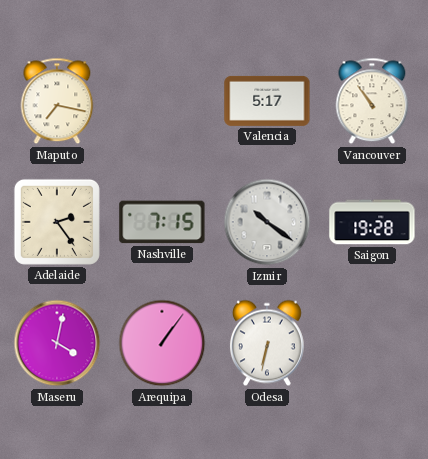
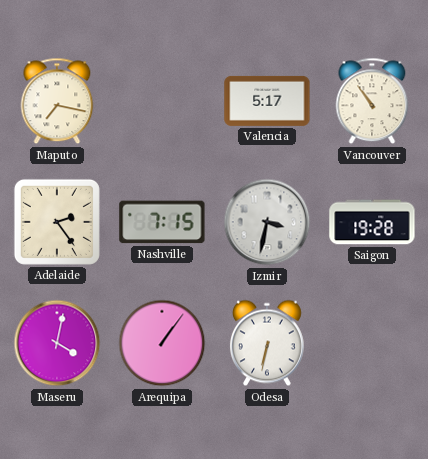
Izmir: 10:21 -> 3:32
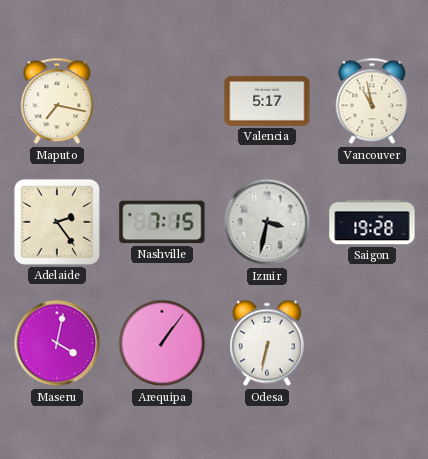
Vancouver: 10:54 -> 10:58
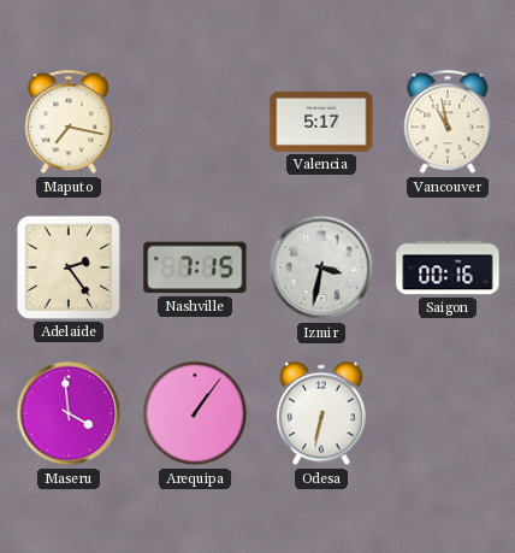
Saigon: 19:28 -> 00:16
Maseru: 4:02 -> 3:59
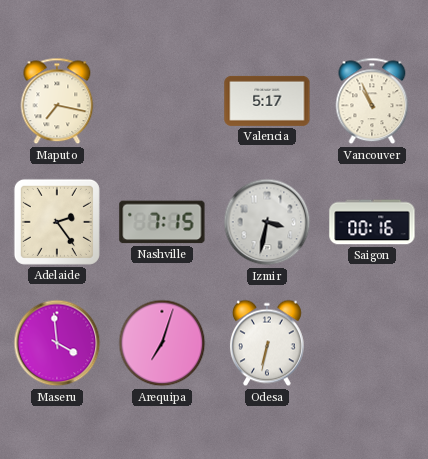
Vancouver: 10:58 -> 10:56
Arequipa: 1:06 -> 7:03
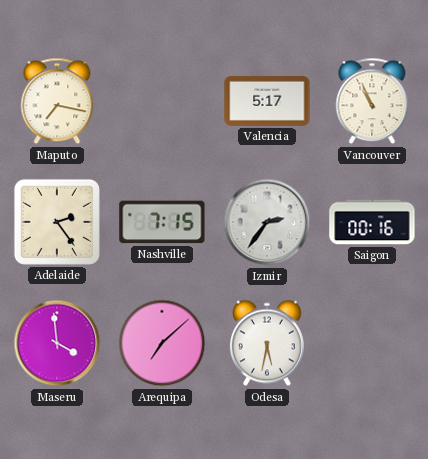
Izmir: 3:32 -> 2:36
Arequipa: 7:03 -> 7:08
Odesa: 6:32 -> 5:32
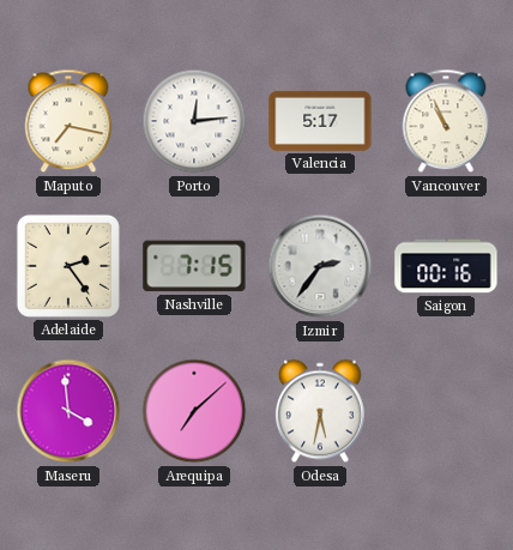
Porto: none -> 12:14
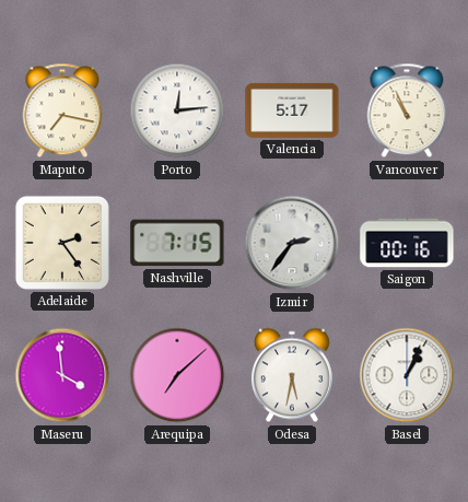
Basel: none -> 1:04
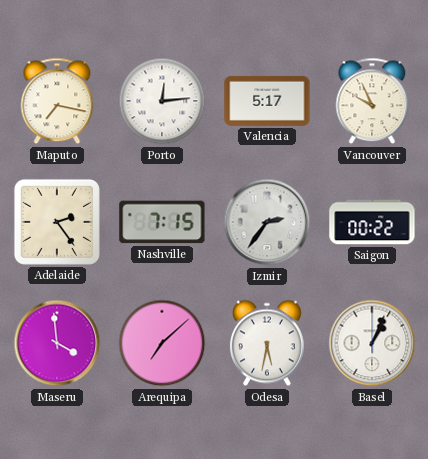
Vancouver: 10:56 -> 9:56
Saigon: 00:16 -> 00:22
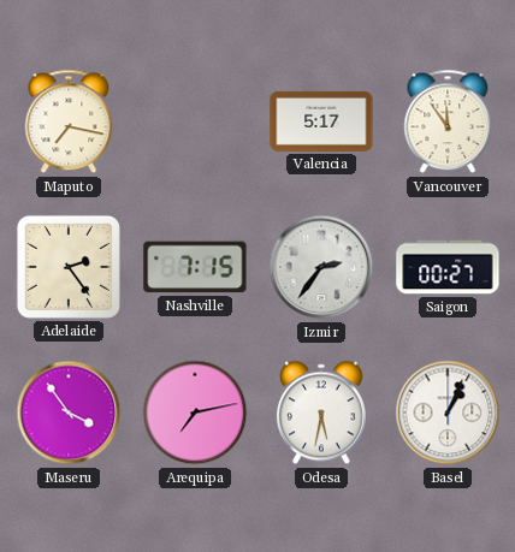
Porto: 12:14 -> none
Vancouver: 9:56 -> 11:54
Saigon: 00:22 -> 00:27
Maseru: 3:59 -> 3:54
Arequipa: 7:08 -> 7:13
